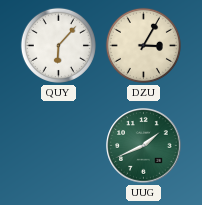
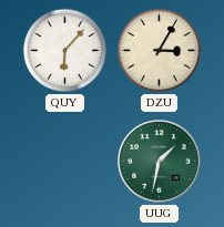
UUG: 1:41 -> 1:32
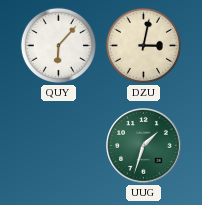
DZU: 3:05 -> 3:02
UUG: 1:32 -> 1:33
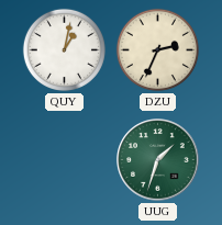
QUY: 6:07 -> 1:02
DZU: 3:02 -> 2:34
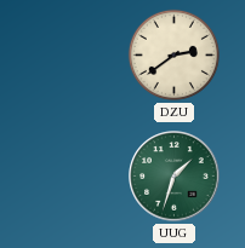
QUY: 1:02 -> none
DZU: 2:34 -> 2:39
